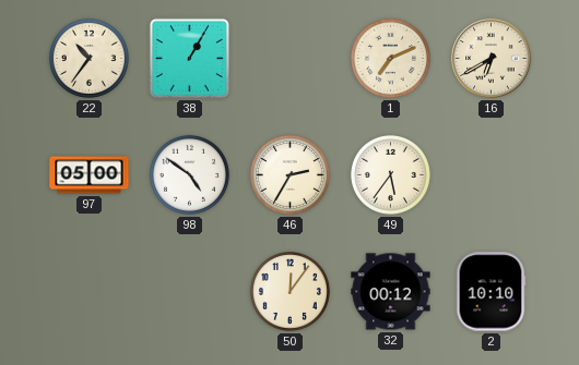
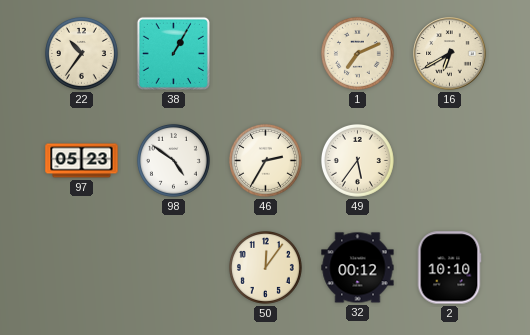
97: 05:00 -> 05:23
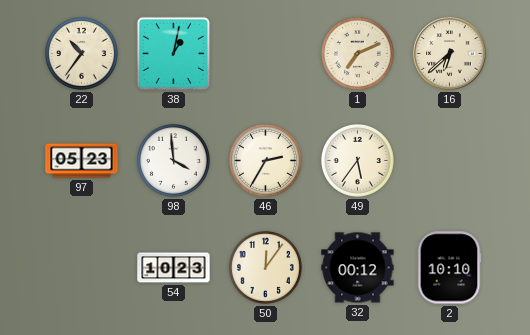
38: 1:05 -> 1:02
16: 6:40 -> 6:38
98: 4:51 -> 3:59
54: none -> 10:23
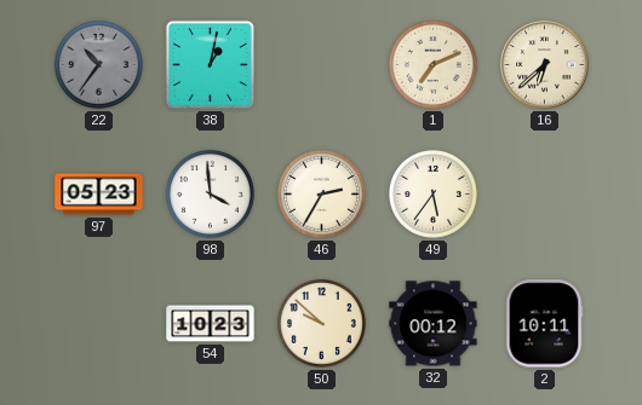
22 dial: cream -> grey
50: 12:06 -> 9:52
2: 10:10 -> 10:11
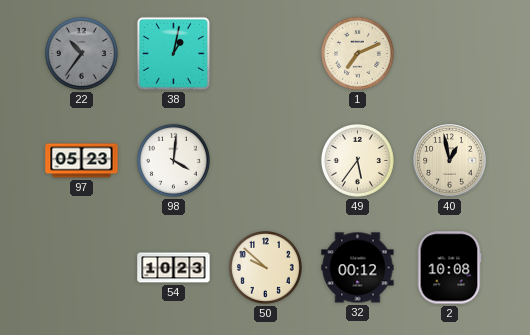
16: 6:38 -> none
98: 3:59 -> 4:01
46: 2:35 -> none
40: none -> 12:58
2: 10:11 -> 10:08
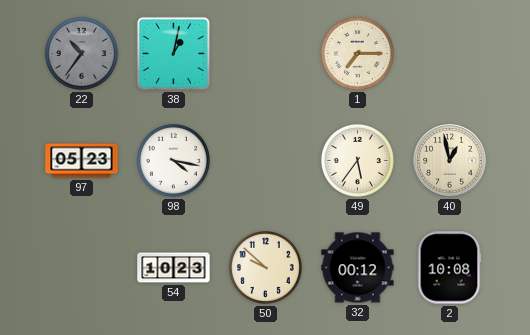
1: 7:11 -> 7:15
98: 4:01 -> 4:17
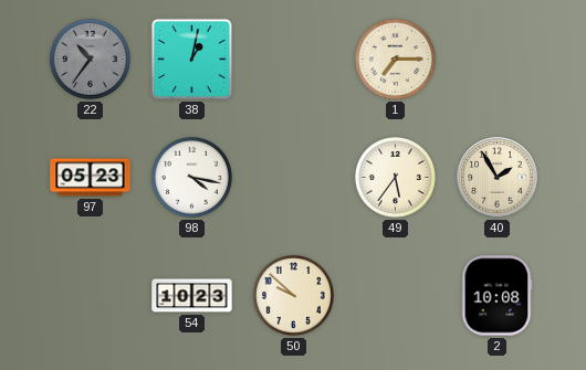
40: 12:58 -> 1:55
32: 00:12 -> none
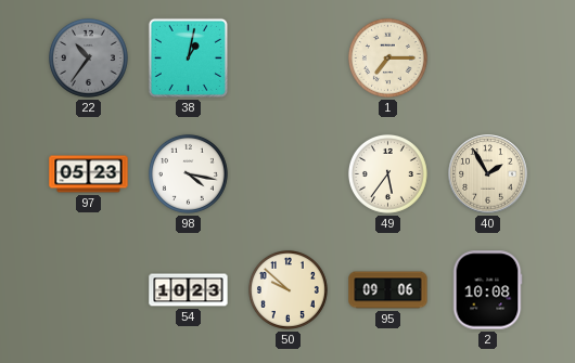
95: none -> 09:06
